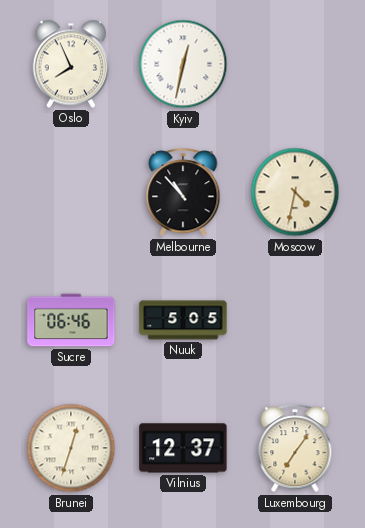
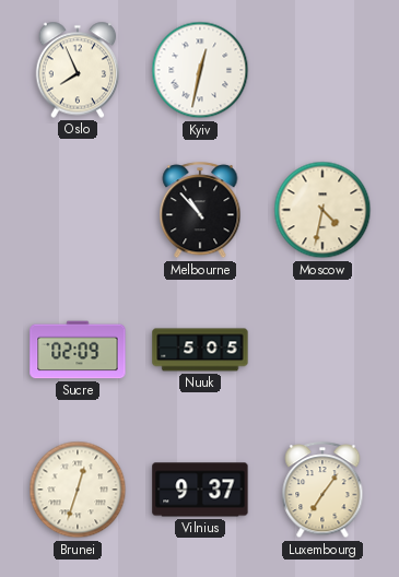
Sucre: 06:46 -> 02:09
Vilnius: 12:37 -> 9:37
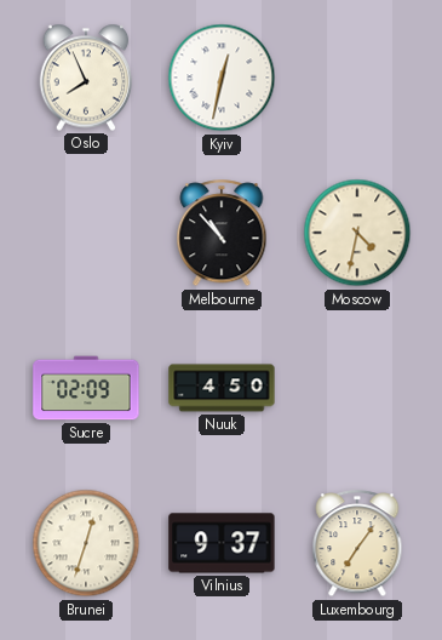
Nuuk: 5:05 -> 4:50
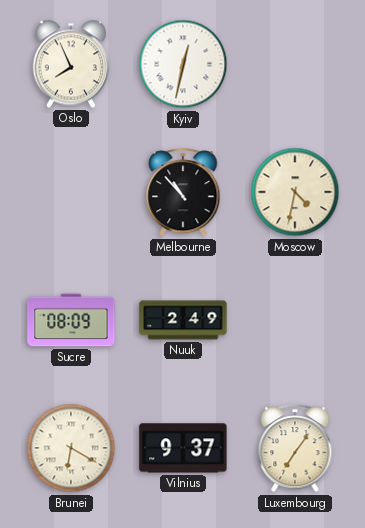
Sucre: 02:09 -> 08:09
Nuuk: 4:50 -> 2:49
Brunei: 12:33 -> 6:20
